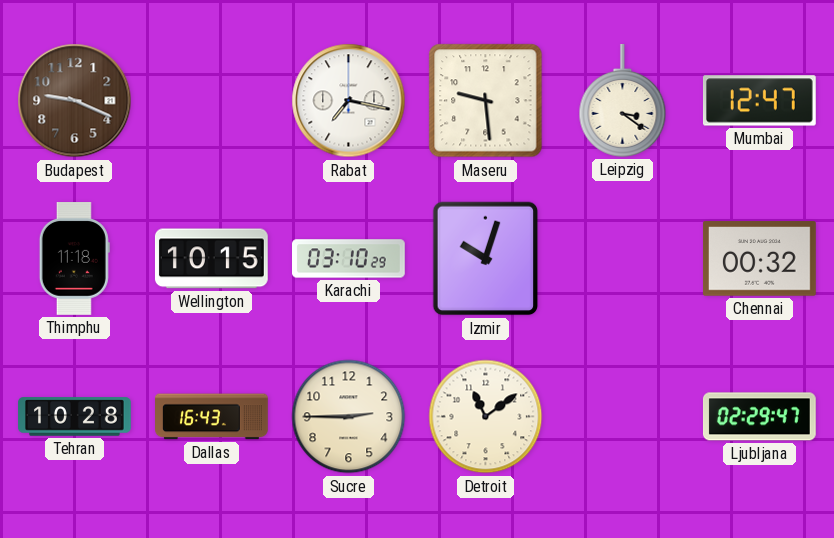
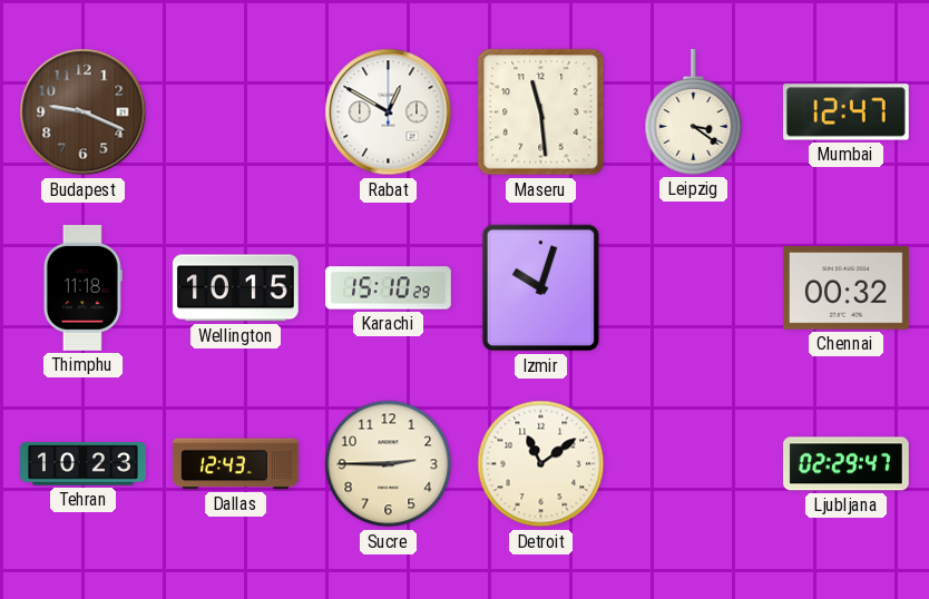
Rabat: 7:17 -> 12:50
Maseru: 9:29 -> 11:29
Karachi: 03:10 -> 15:10
Tehran: 10:28 -> 10:23
Dallas: 16:43 -> 12:43
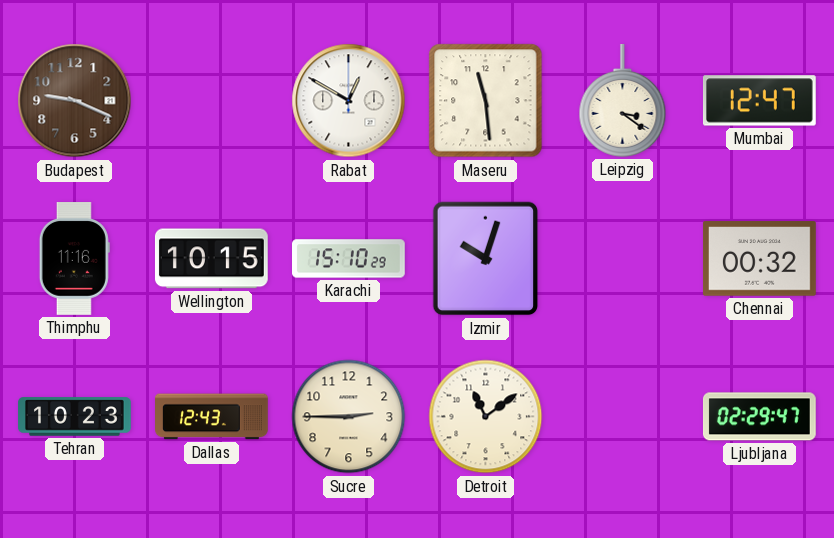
Thimphu: 11:18 -> 11:16
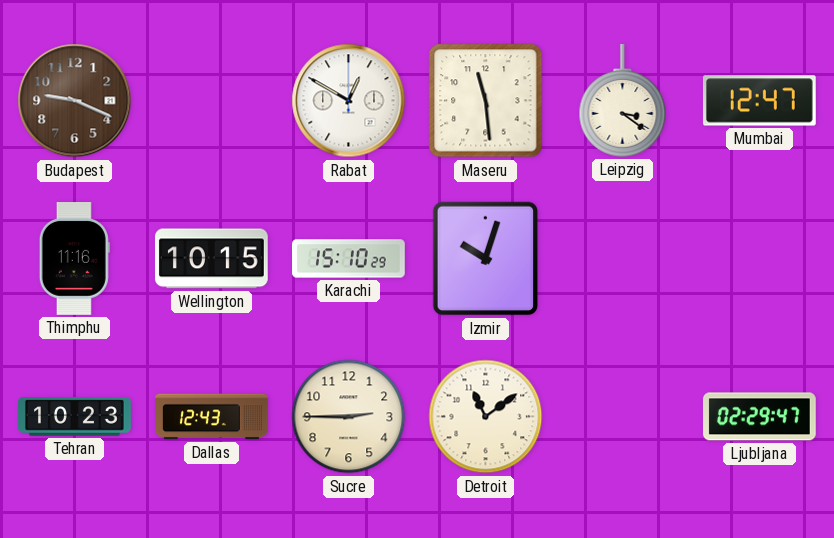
Chennai: 00:32 -> none
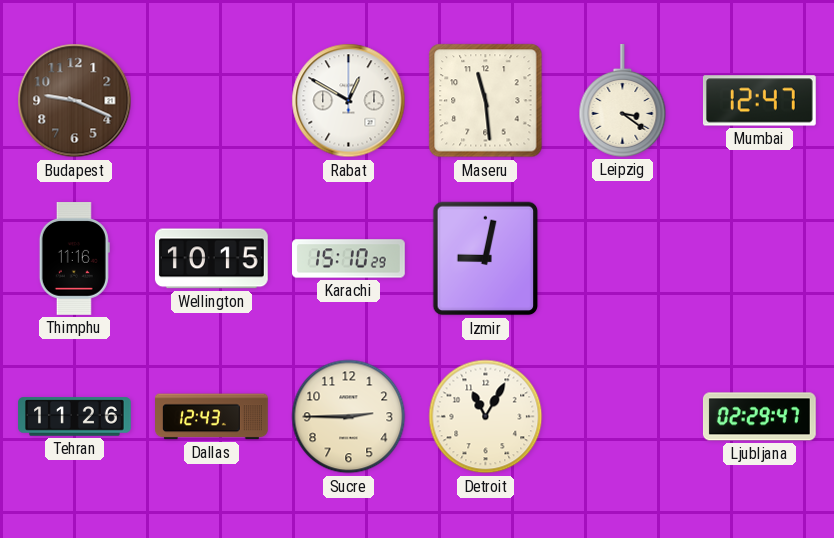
Izmir: 10:03 -> 9:02
Tehran: 10:23 -> 11:26
Detroit: 11:09 -> 11:05
